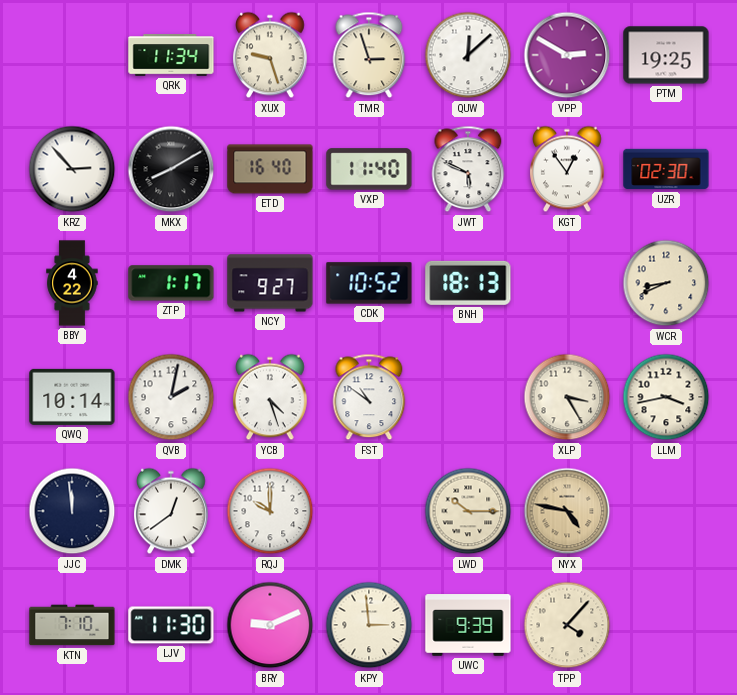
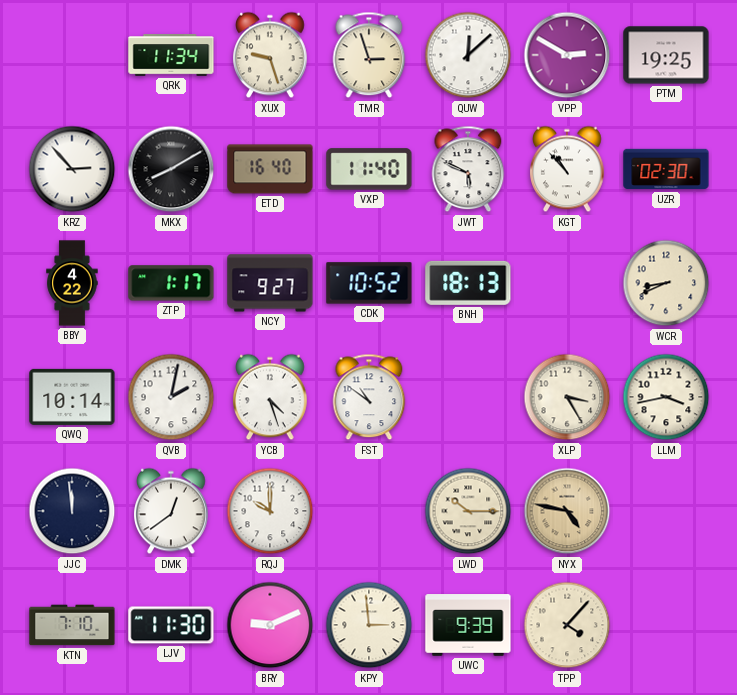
KGT: 12:54 -> 10:53
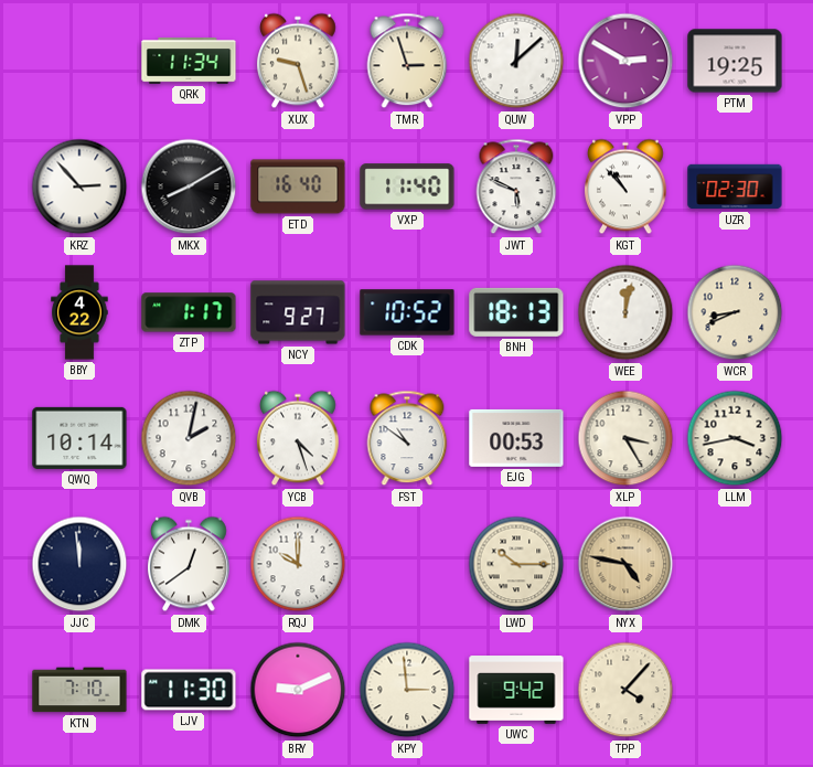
WEE: none -> 12:02
EJG: none -> 00:53
UWC: 9:39 -> 9:42
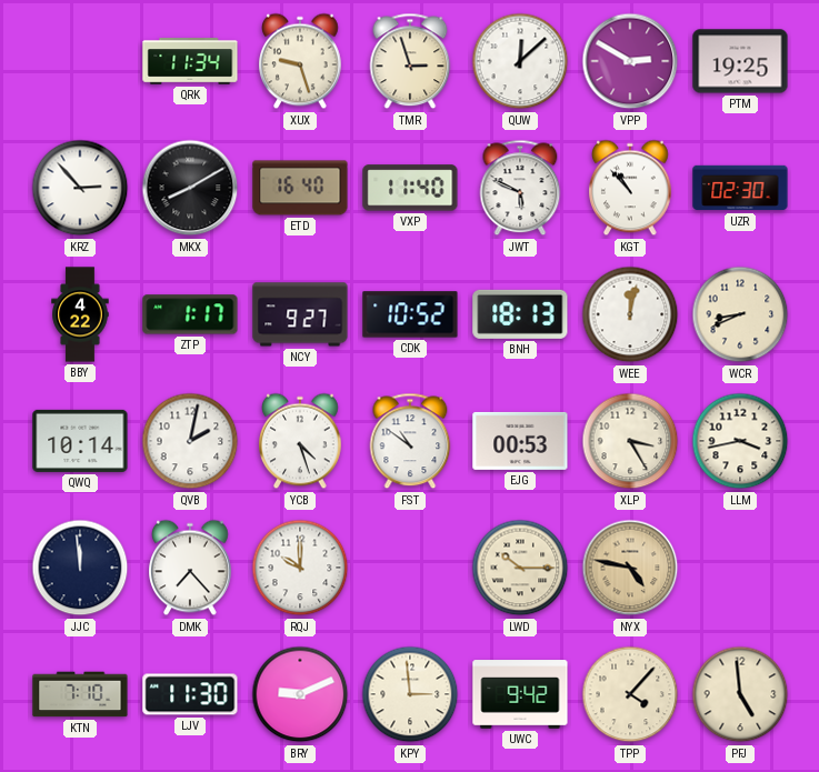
DMK: 12:39 -> 7:23
PFJ: none -> 4:59
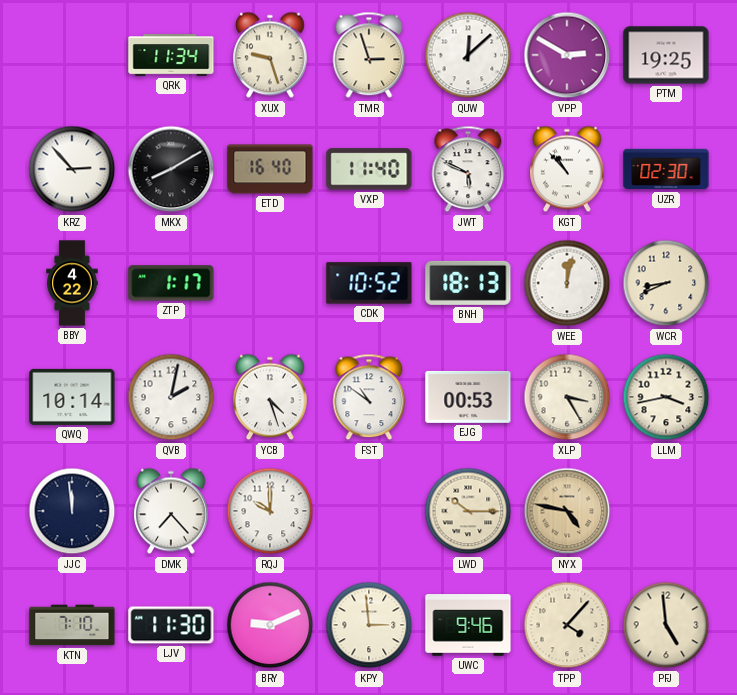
NCY: 9:27 -> none
UWC: 9:42 -> 9:46
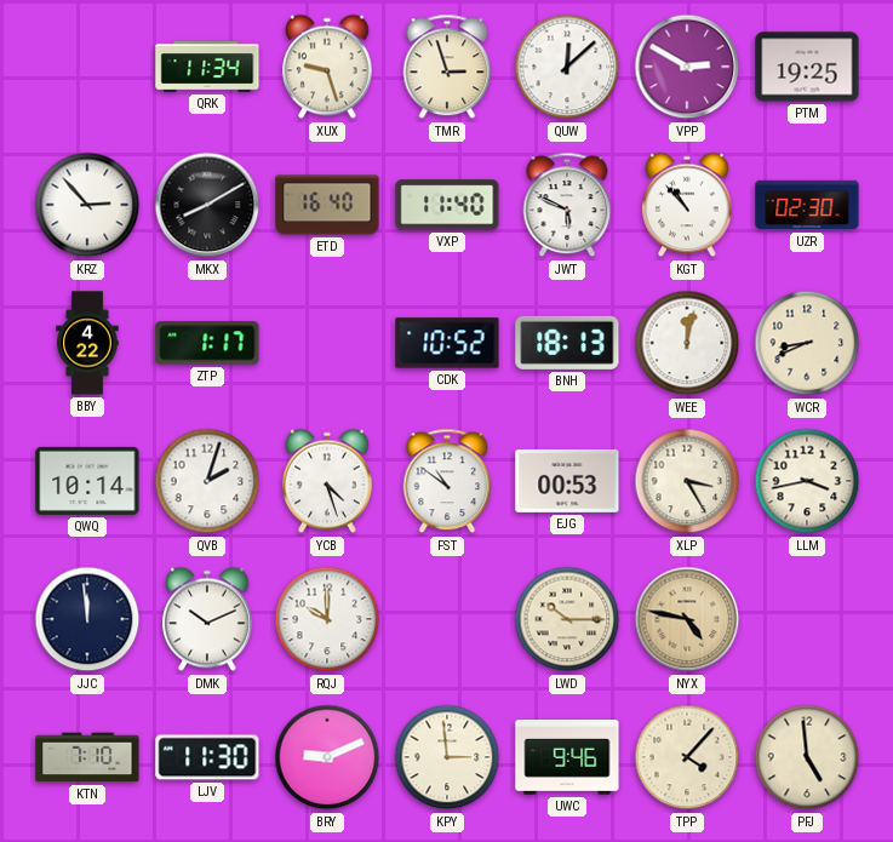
QVB: 2:02 -> 2:03
DMK: 7:23 -> 10:11
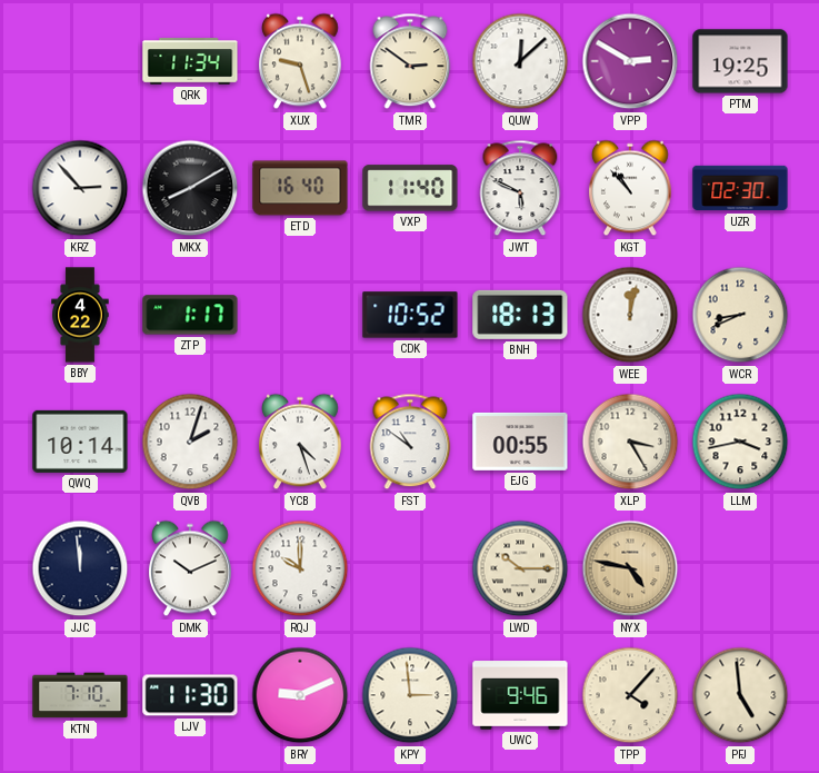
TMR: 2:57 -> 2:51
EJG: 00:53 -> 00:55
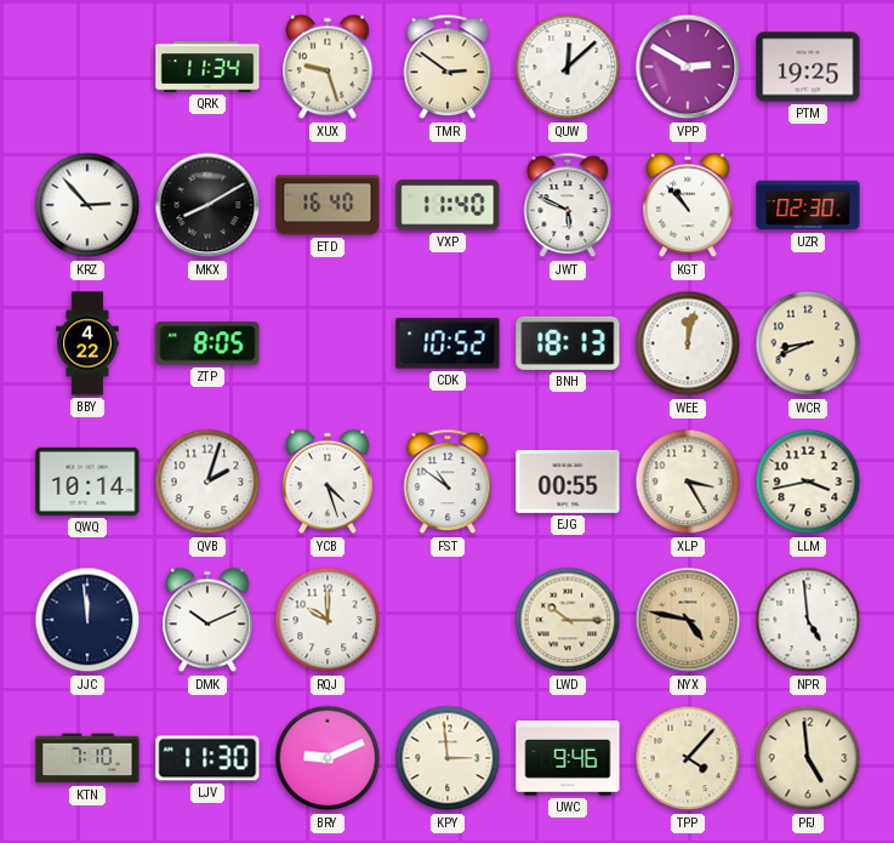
ZTP: 1:17 -> 8:05
NPR: none -> 4:59
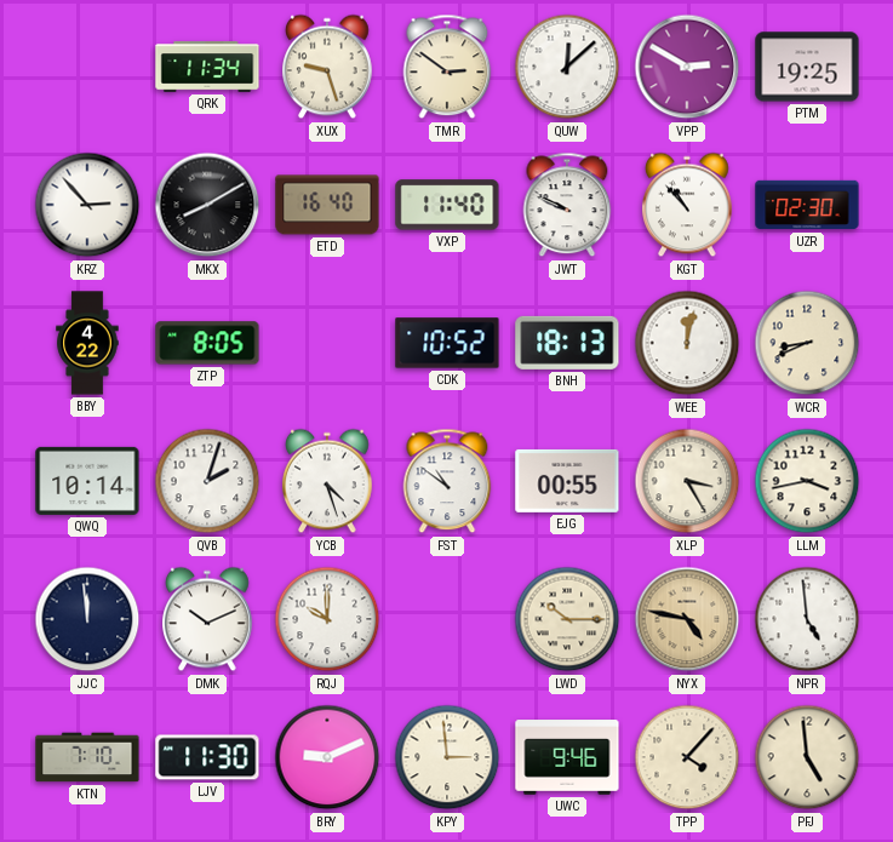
JWT: 5:49 -> 9:49
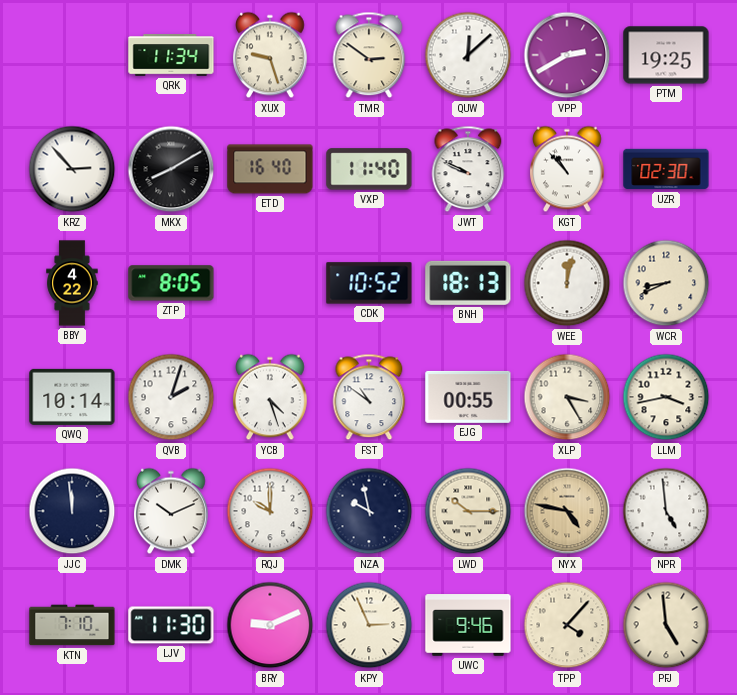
VPP: 2:50 -> 2:40
NZA: none -> 9:58
KPY: 2:59 -> 2:56
